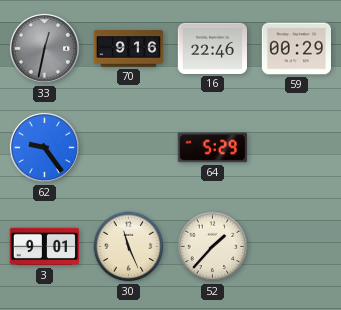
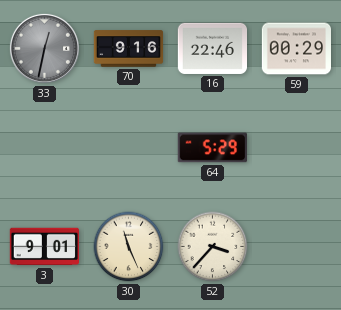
62: 9:24 -> none
52: 1:37 -> 3:37
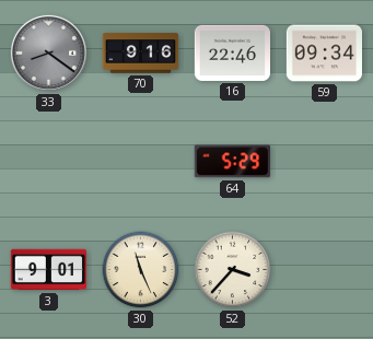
33: 12:32 -> 8:21
59: 00:29 -> 09:34
